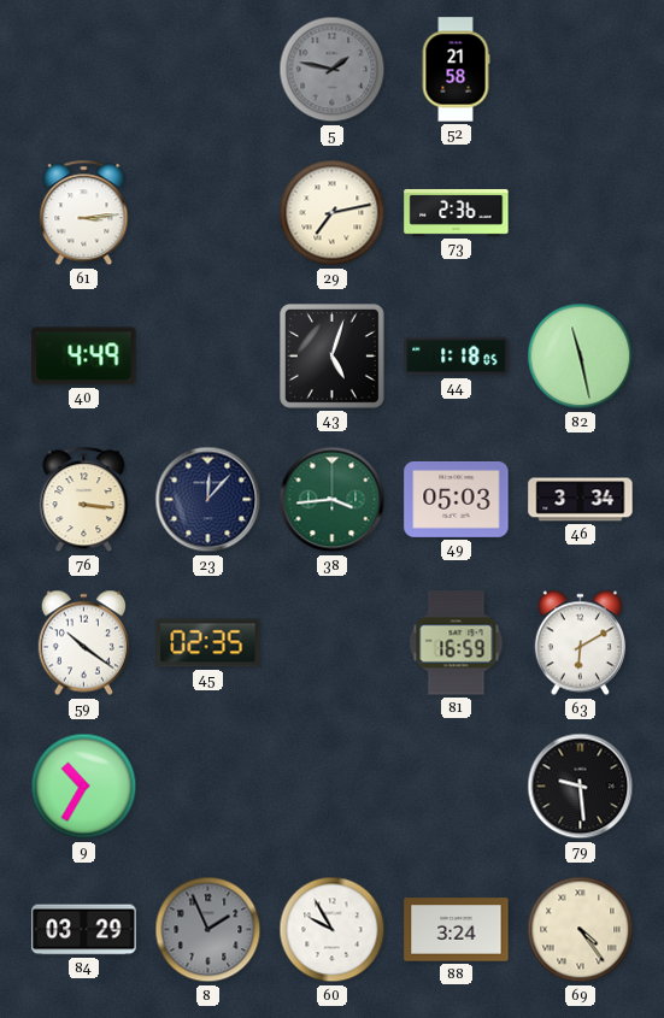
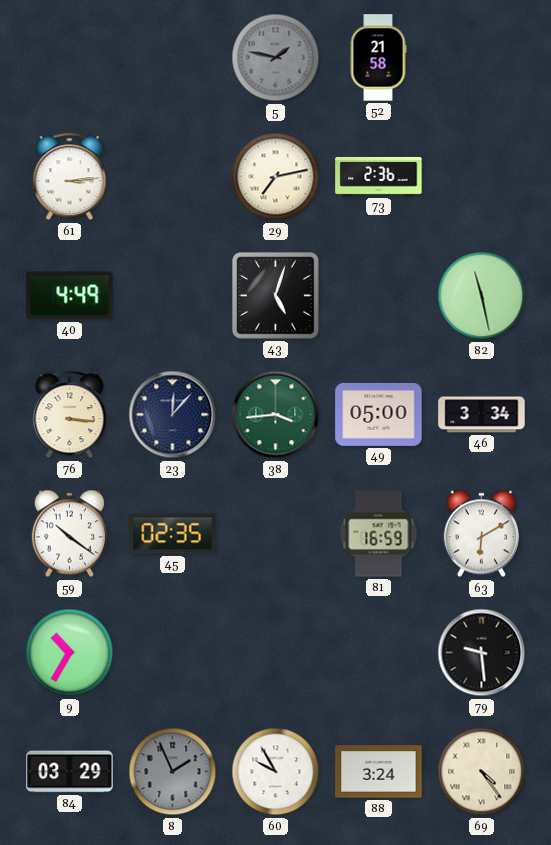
44: 1:18 -> none
49: 05:03 -> 05:00
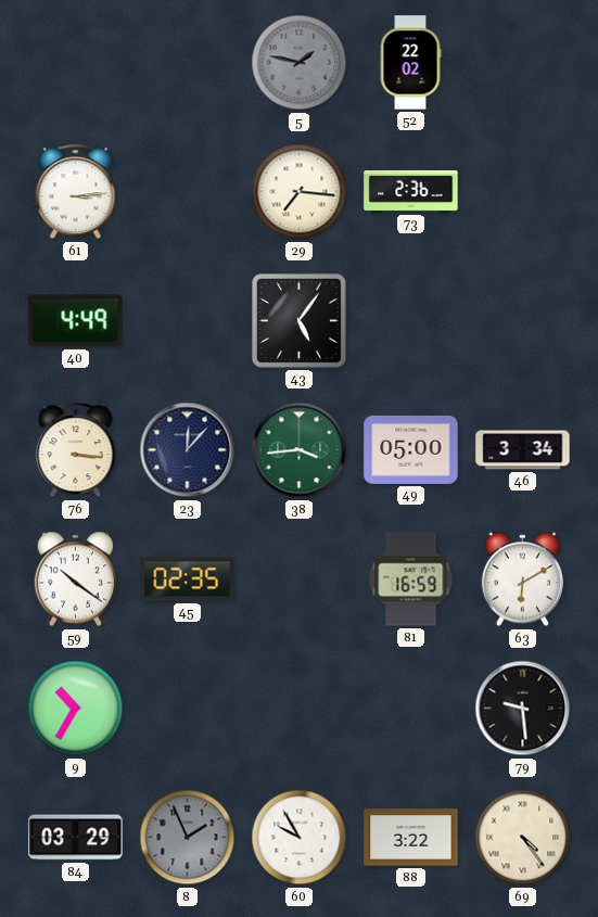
52: 21:58 -> 22:02
29: 7:13 -> 7:16
43: 5:03 -> 5:06
82: 11:28 -> none
88: 3:24 -> 3:22
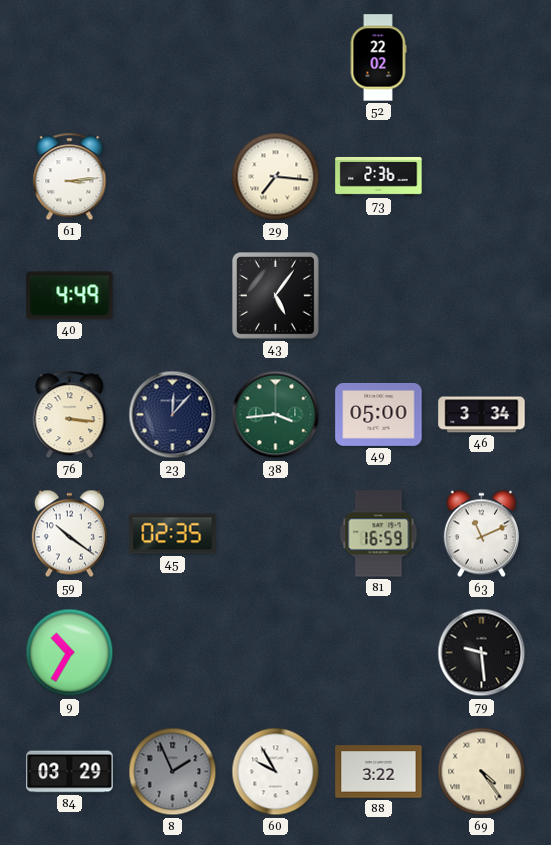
5: 1:47 -> none
63: 6:10 -> 11:11
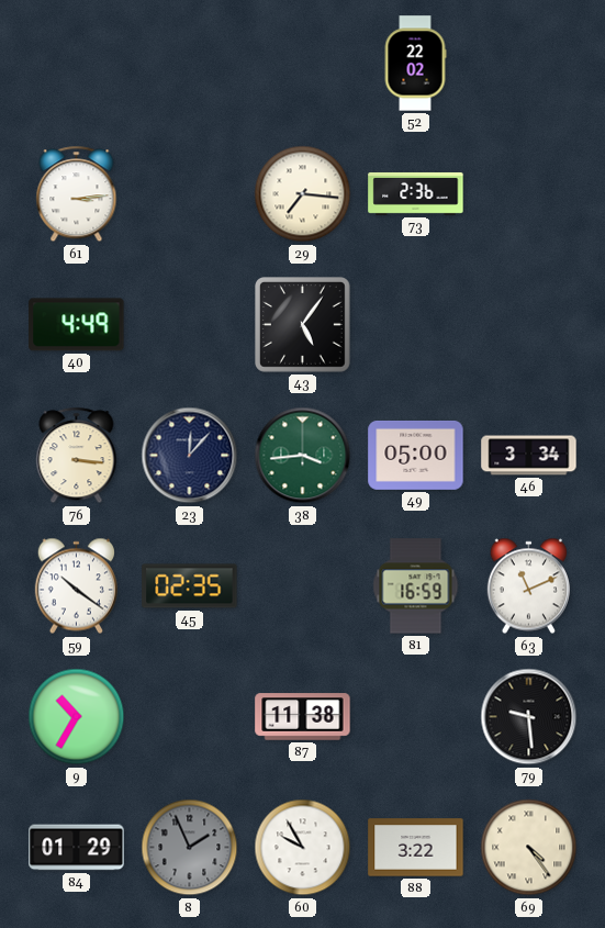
87: none -> 11:38
84: 03:29 -> 01:29
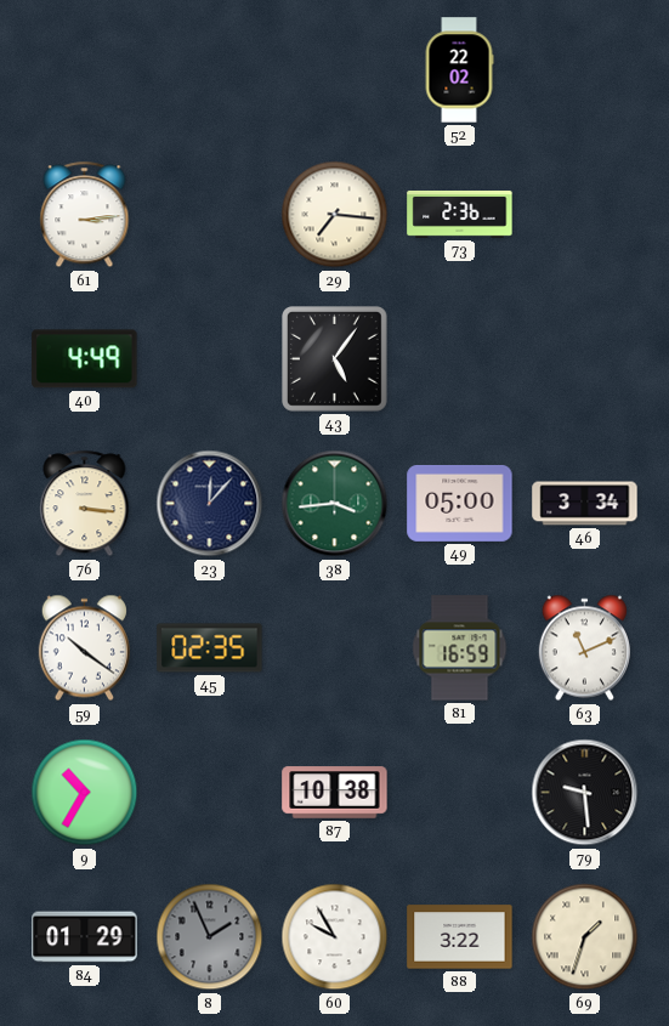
87: 11:38 -> 10:38
69: 4:24 -> 1:33
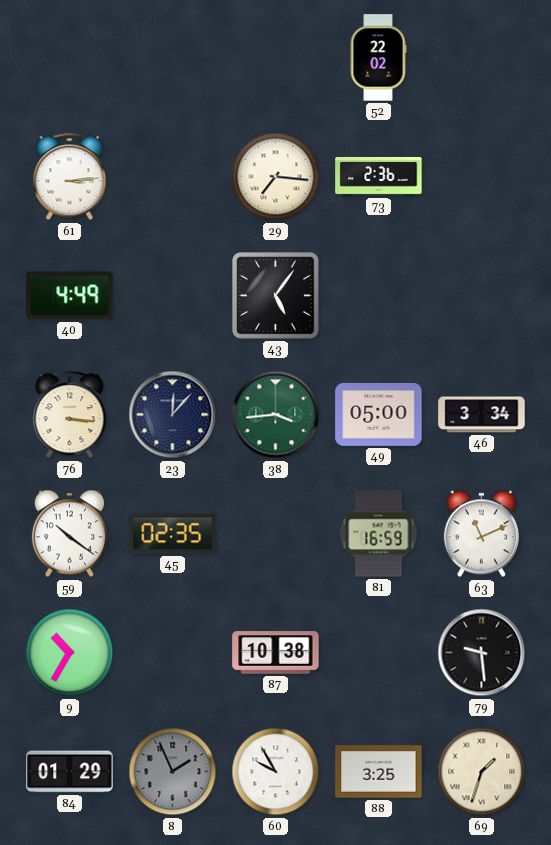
88: 3:22 -> 3:25
